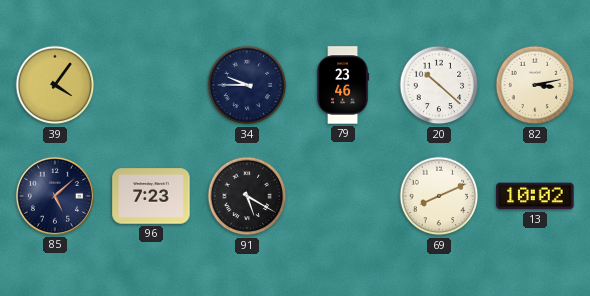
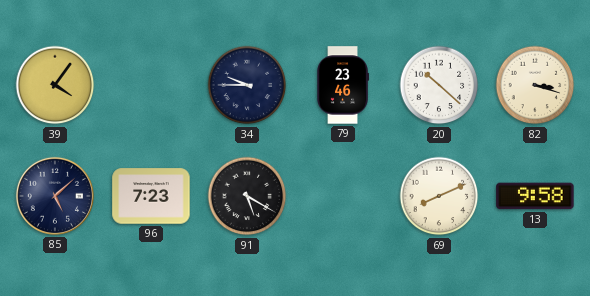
82: 3:13 -> 3:18
13: 10:02 -> 9:58
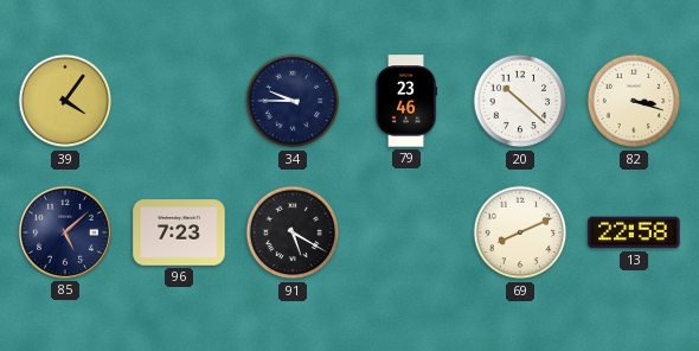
13: 9:58 -> 22:58
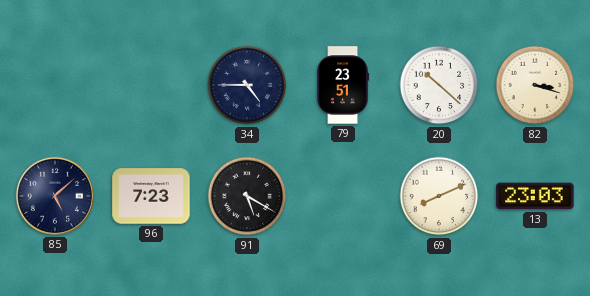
39: 4:06 -> none
34: 9:45 -> 4:45
79: 23:46 -> 23:51
13: 22:58 -> 23:03
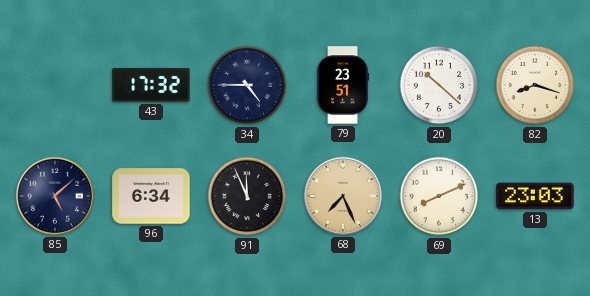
43: none -> 17:32
82: 3:18 -> 8:18
96: 7:23 -> 6:34
91: 5:20 -> 11:56
68: none -> 7:26
